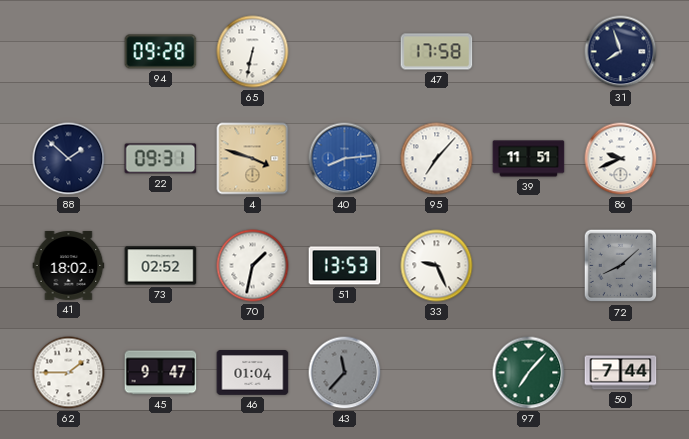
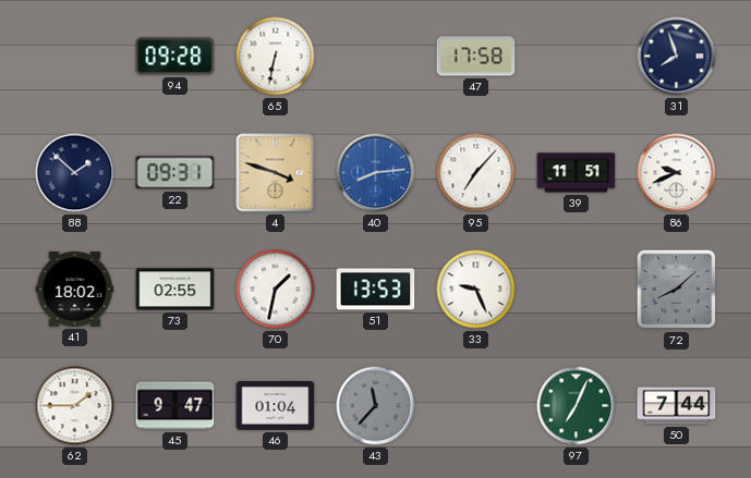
73: 02:52 -> 02:55
97: 7:07 -> 7:04
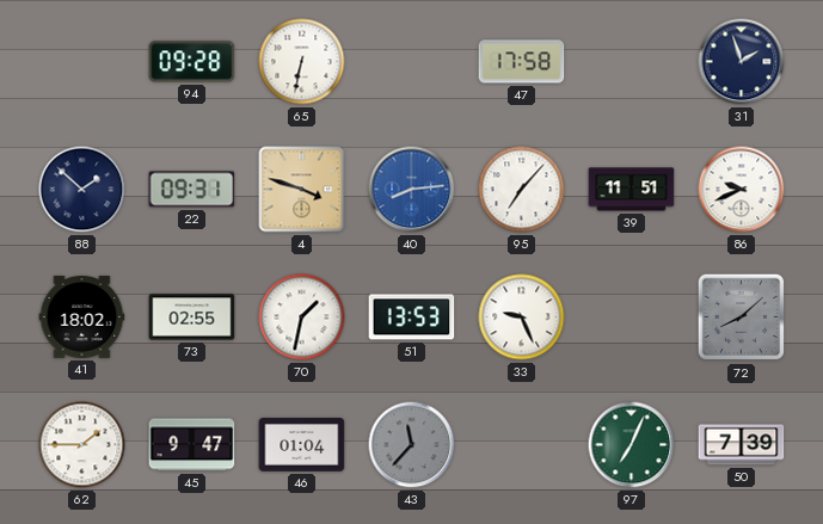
31: 7:57 -> 1:57
50: 7:44 -> 7:39
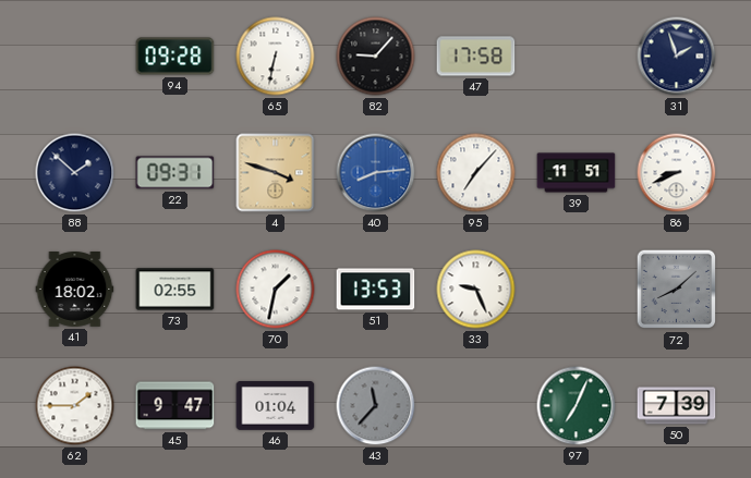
82: none -> 9:07
86: 9:41 -> 8:41
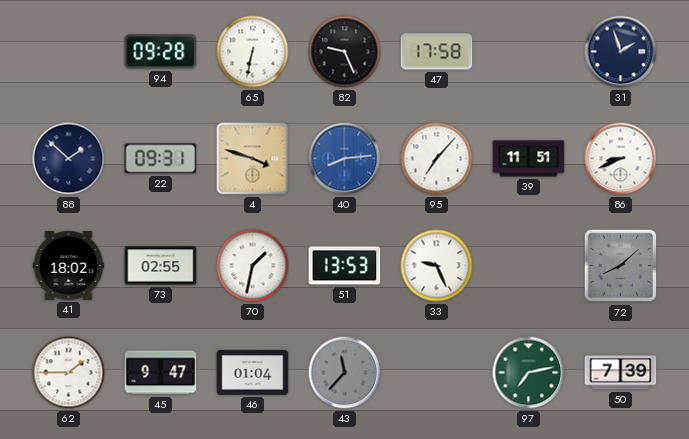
82: 9:07 -> 9:26
97: 7:04 -> 7:13
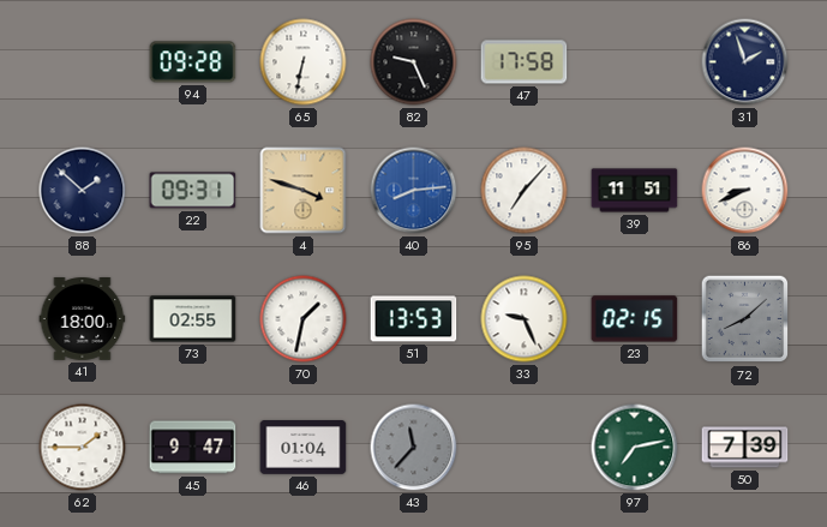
41: 18:02 -> 18:00
23: none -> 02:15
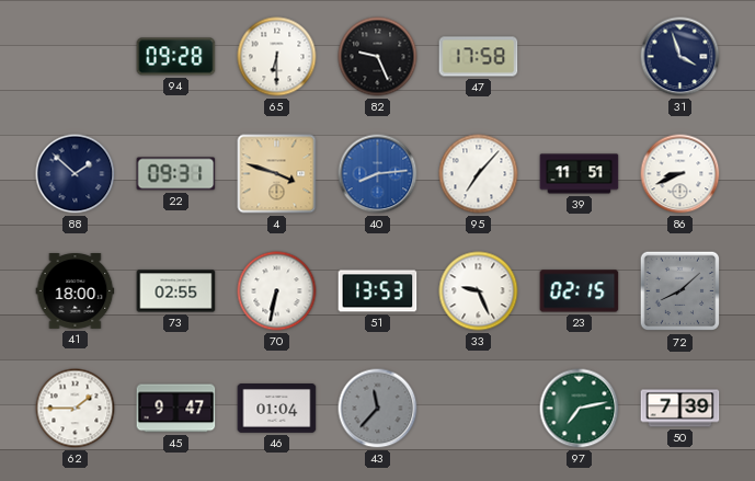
65: 6:32 -> 6:30
31: 1:57 -> 3:57
70: 1:32 -> 6:32
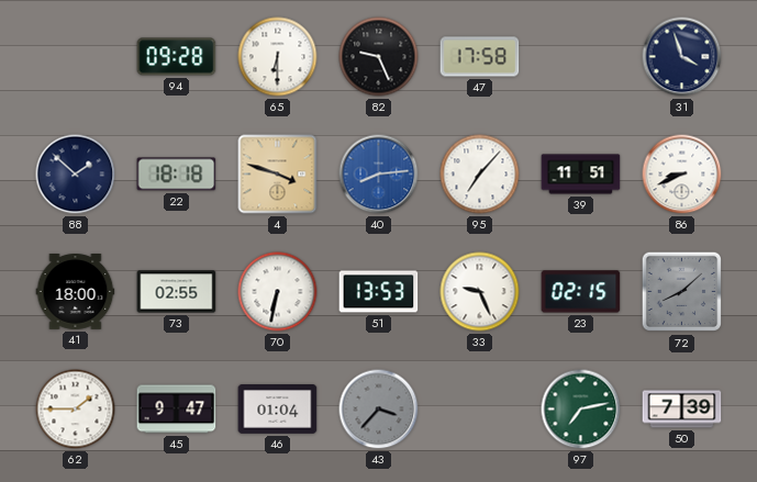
22: 09:31 -> 18:18
43: 11:37 -> 3:37
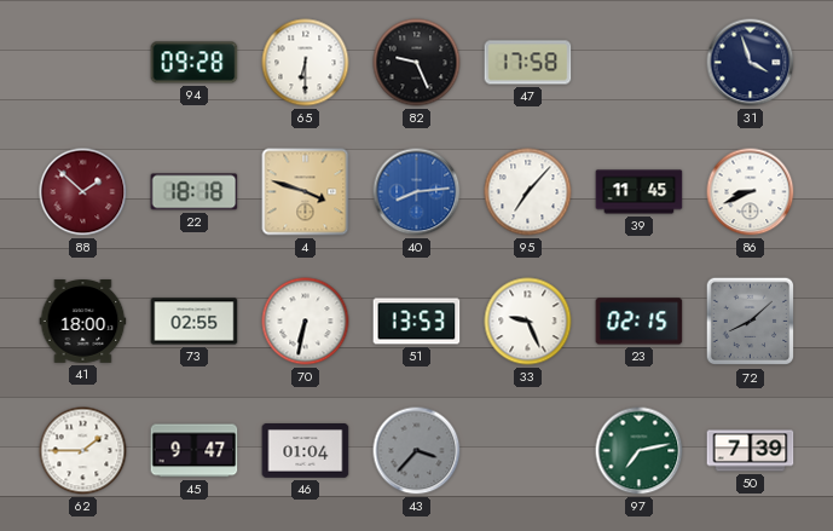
88 dial: navy -> burgundy
39: 11:51 -> 11:45
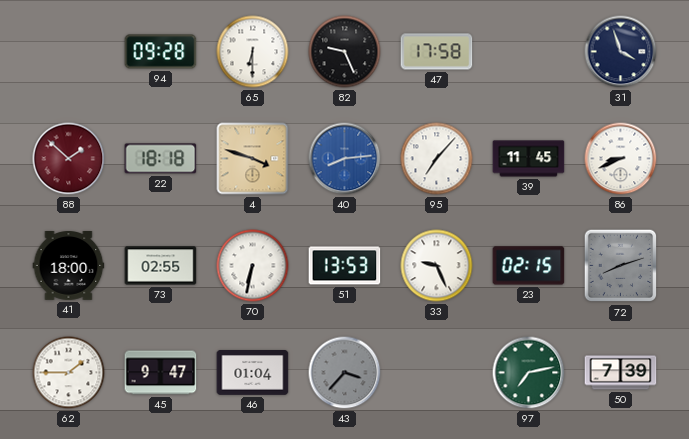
72: 8:08 -> 8:12
